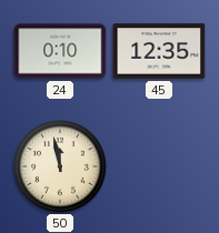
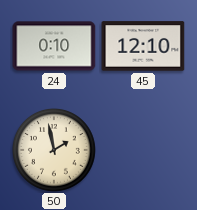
45: 12:35 -> 12:10
50: 11:58 -> 1:58
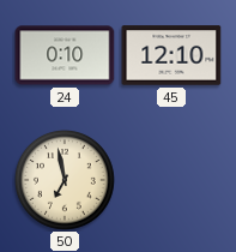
50: 1:58 -> 6:58
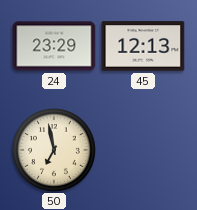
24: 0:10 -> 23:29
45: 12:10 -> 12:13
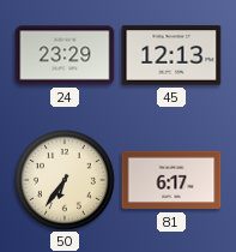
50: 6:58 -> 6:36
81: none -> 6:17
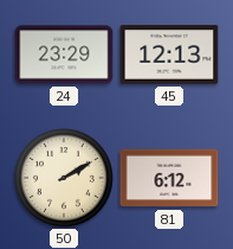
50: 6:36 -> 2:10
81: 6:17 -> 6:12
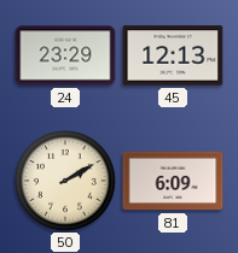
81: 6:12 -> 6:09
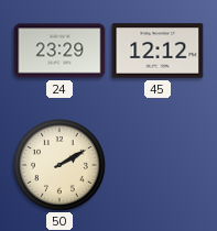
45: 12:13 -> 12:12
81: 6:09 -> none
